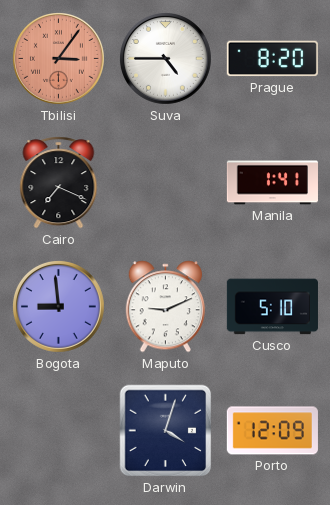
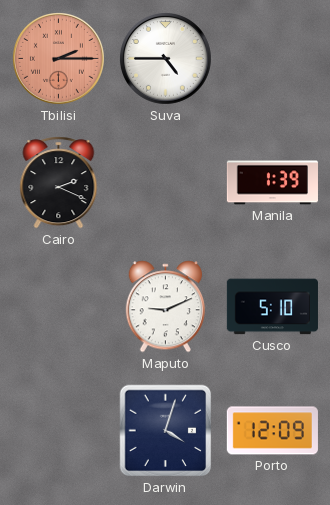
Tbilisi: 3:06 -> 2:15
Prague: 8:20 -> none
Cairo: 7:19 -> 2:19
Manila: 1:41 -> 1:39
Bogota: 8:59 -> none
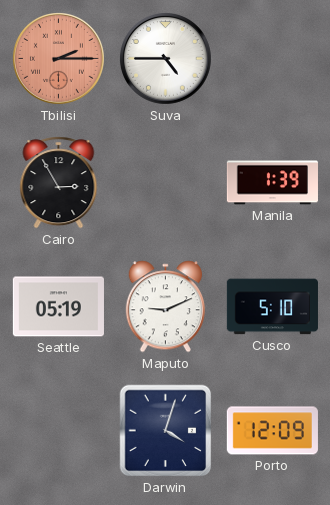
Cairo: 2:19 -> 2:55
Seattle: none -> 05:19
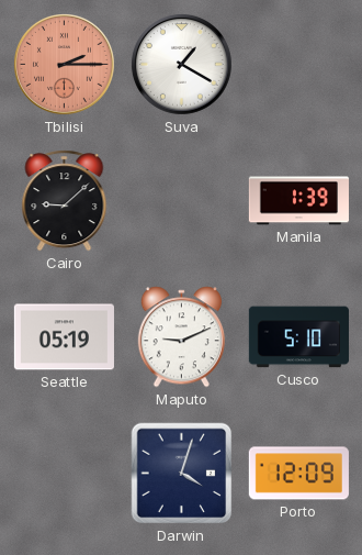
Suva: 4:45 -> 1:20
Cairo: 2:55 -> 9:08
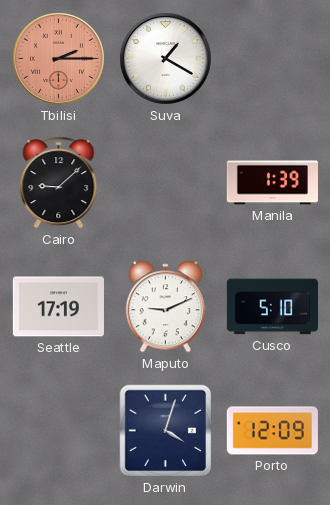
Seattle: 05:19 -> 17:19
